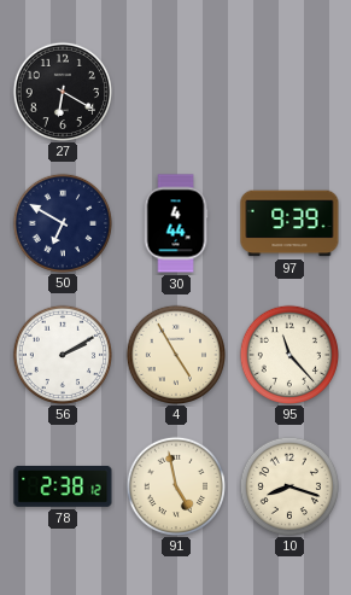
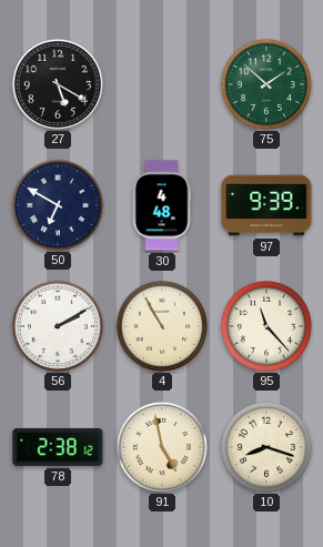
27: 6:20 -> 5:20
75: none -> 1:52
30: 4:44 -> 4:48
4: 4:55 -> 10:55
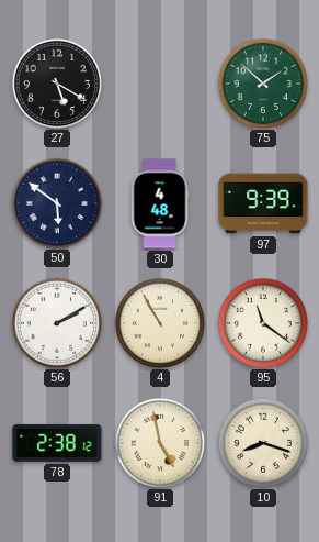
50: 6:50 -> 5:51
95: 11:23 -> 11:21
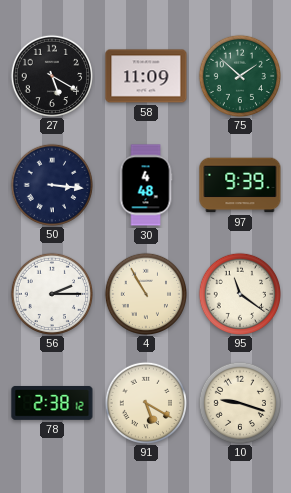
58: none -> 11:09
50: 5:51 -> 3:16
56: 2:10 -> 2:15
91: 4:58 -> 5:20
10: 8:18 -> 9:18
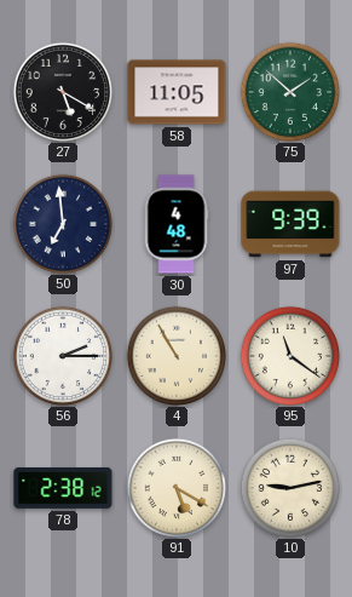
58: 11:09 -> 11:05
50: 3:16 -> 6:59
10: 9:18 -> 9:13
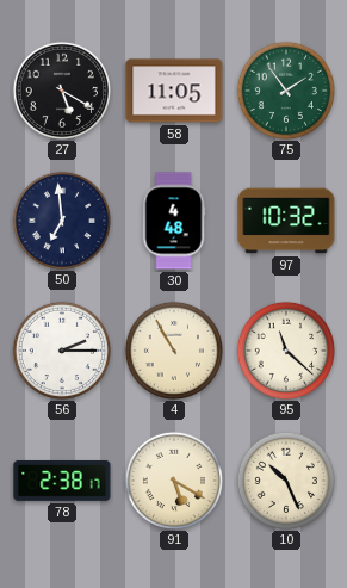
75: 1:52 -> 1:54
97: 9:39 -> 10:32
95: 11:21 -> 11:22
78: 2:38:12 -> 2:38:17
10: 9:13 -> 10:26
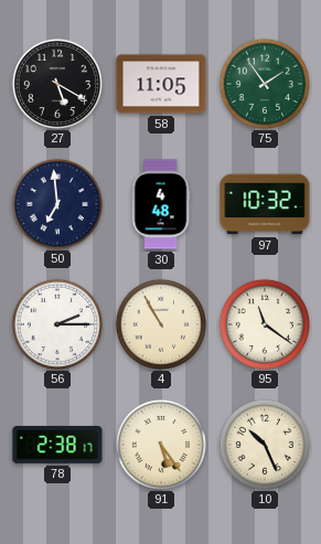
95: 11:22 -> 11:21
91: 5:20 -> 5:24
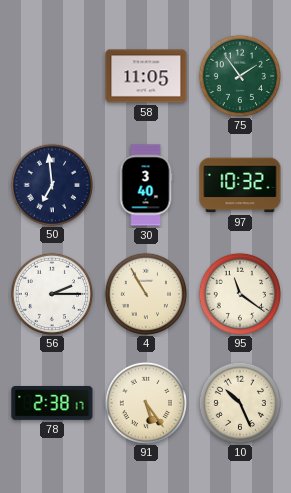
27: 5:20 -> none
30: 4:48 -> 3:40
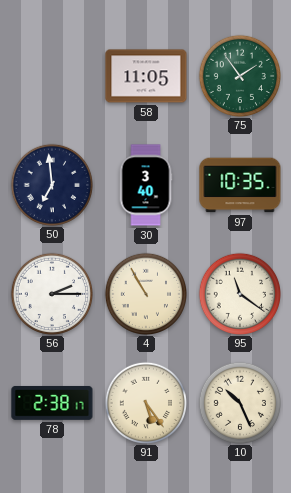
97: 10:32 -> 10:35
